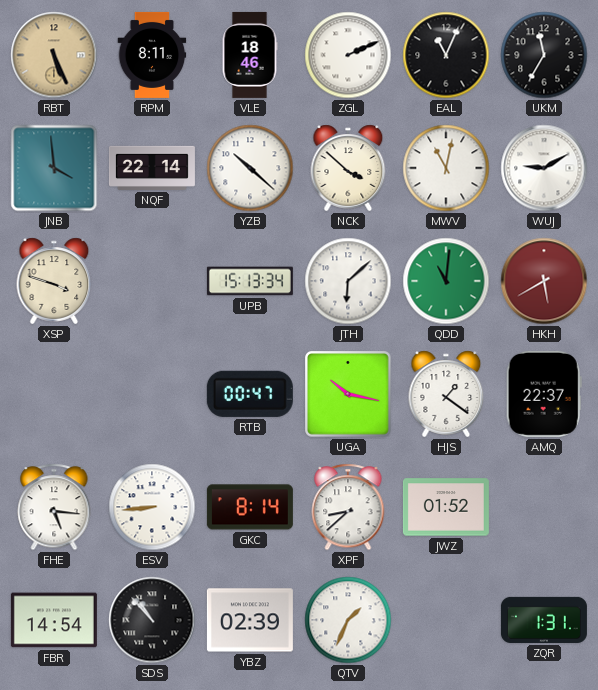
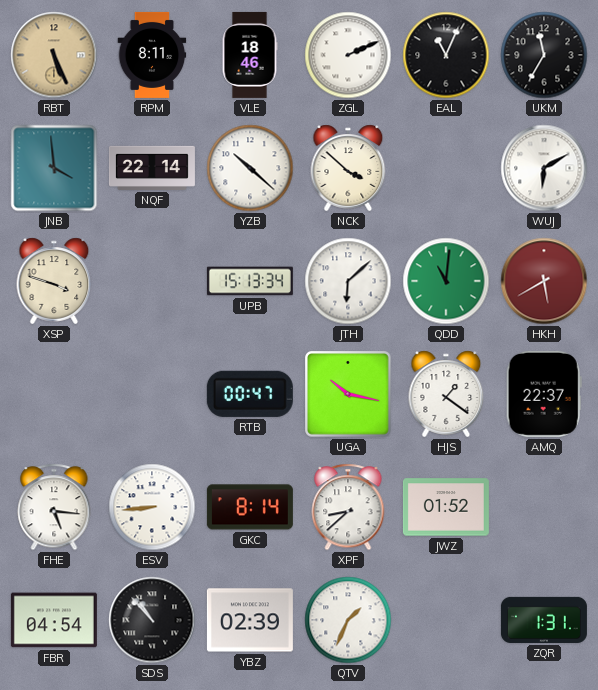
MWV: 11:02 -> none
WUJ: 9:10 -> 6:10
FBR: 14:54 -> 04:54
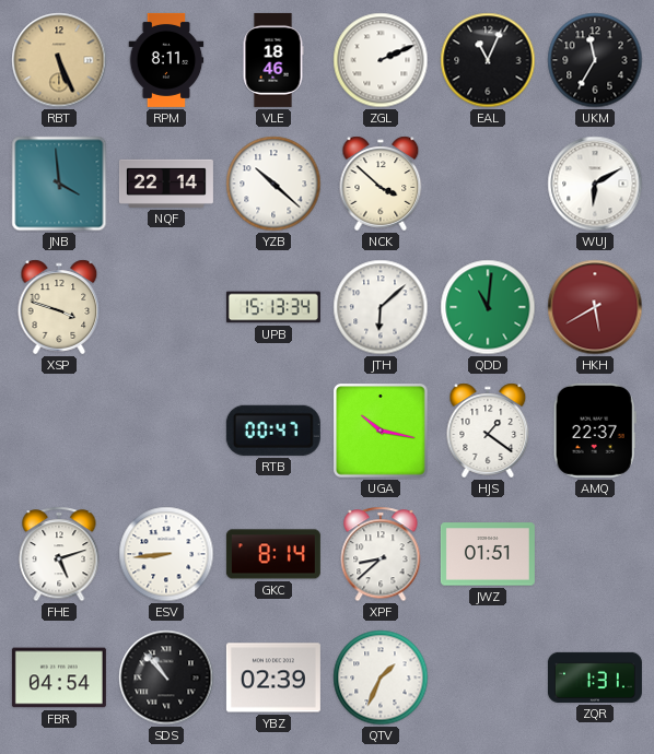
FHE: 5:16 -> 5:12
JWZ: 01:52 -> 01:51
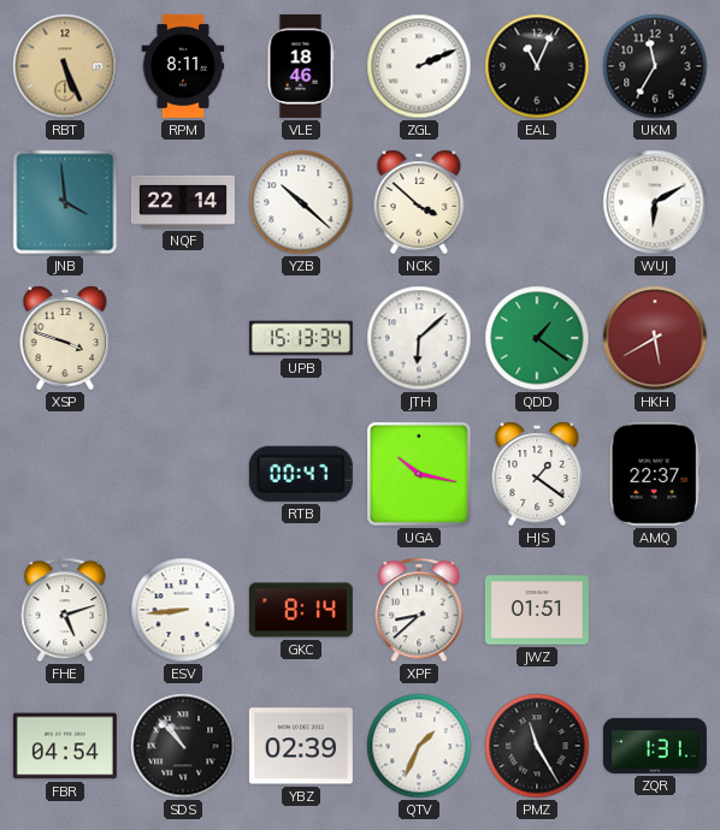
QDD: 11:01 -> 1:21
PMZ: none -> 11:25
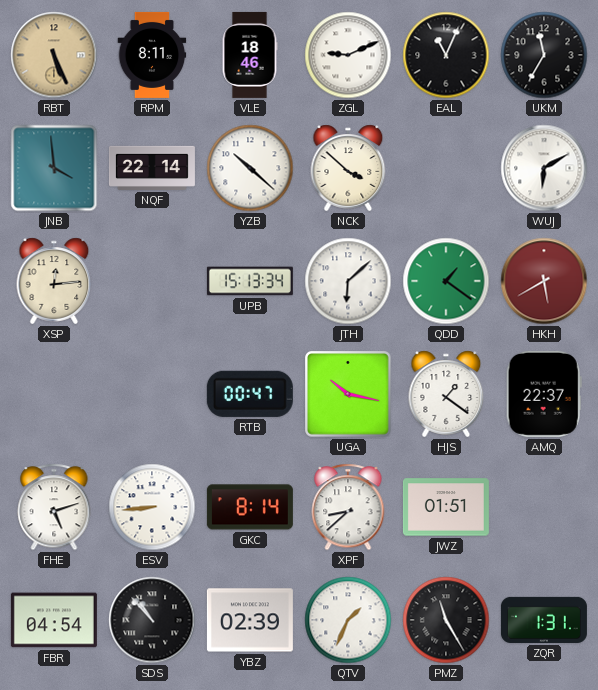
ZGL: 2:11 -> 9:11
XSP: 3:48 -> 12:14
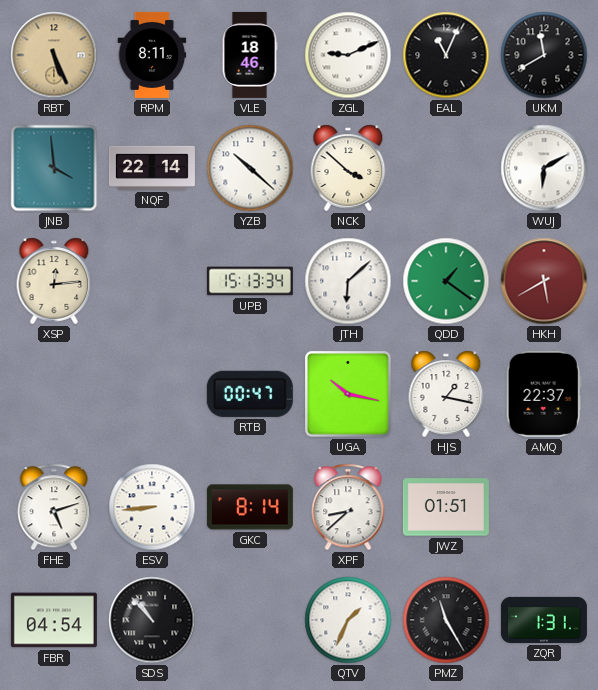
UKM: 11:35 -> 11:40
HJS: 1:21 -> 1:17
YBZ: 02:39 -> none
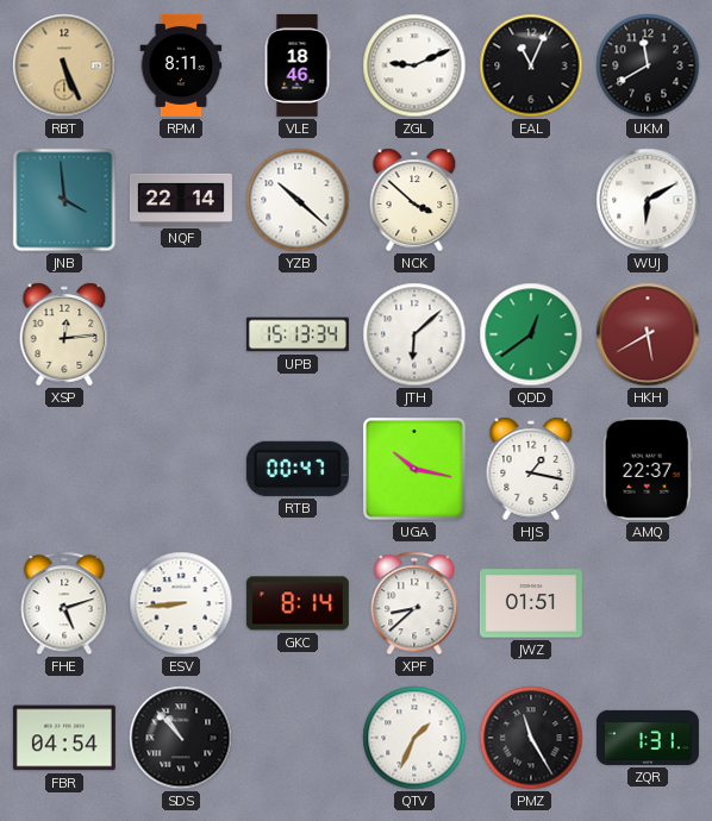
QDD: 1:21 -> 12:39
